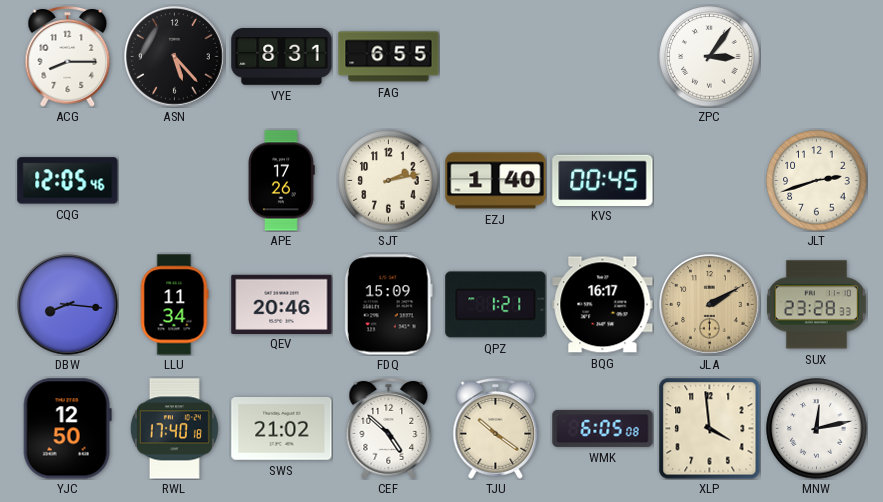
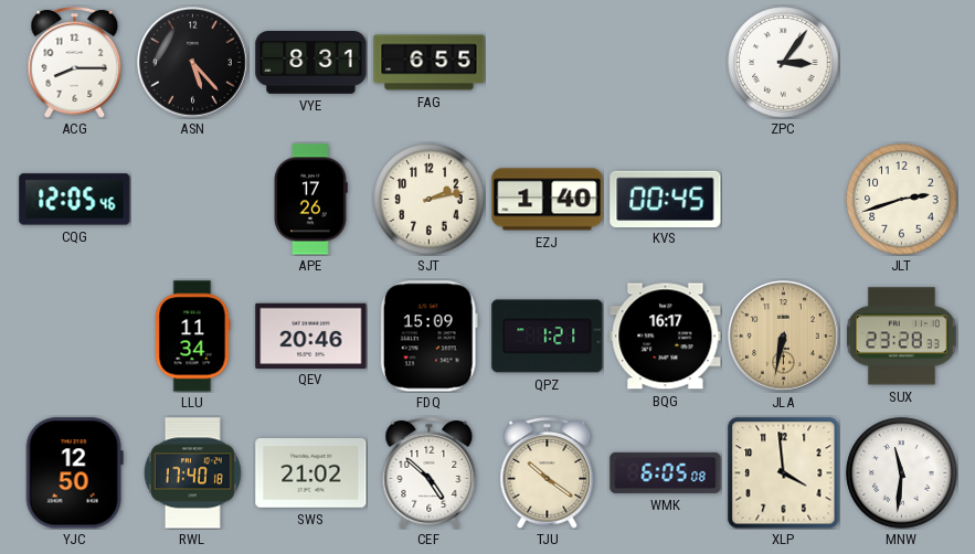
DBW: 8:16 -> none
JLA: 2:10 -> 6:32
MNW: 12:13 -> 11:31
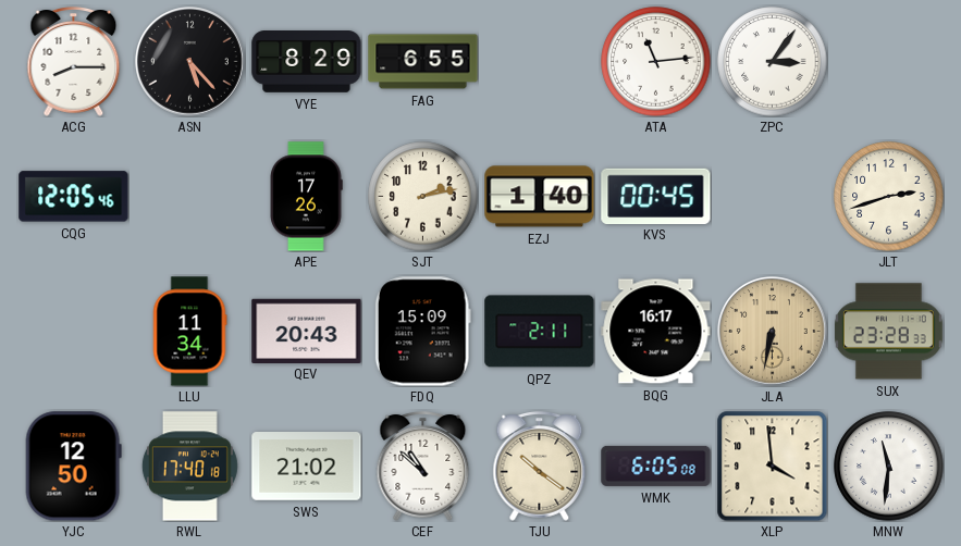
VYE: 8:31 -> 8:29
ATA: none -> 11:14
QEV: 20:46 -> 20:43
QPZ: 1:21 -> 2:11
CEF: 4:52 -> 10:52
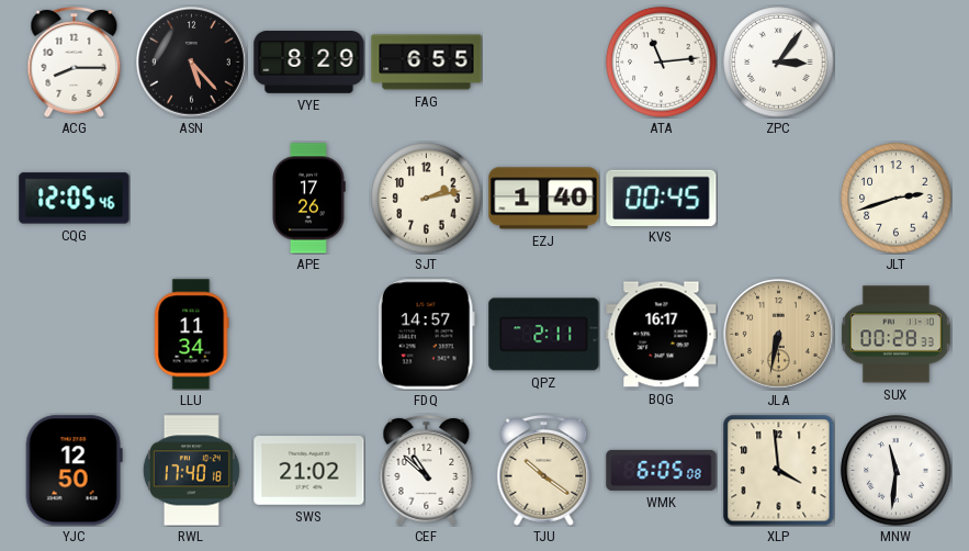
QEV: 20:43 -> none
FDQ: 15:09 -> 14:57
SUX: 23:28 -> 00:28
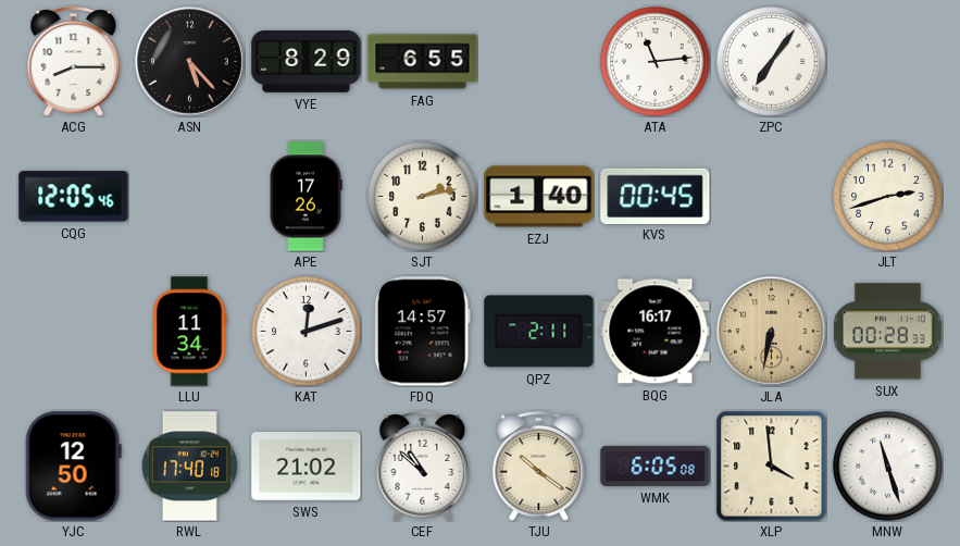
ZPC: 3:06 -> 7:06
KAT: none -> 12:12
MNW: 11:31 -> 11:27
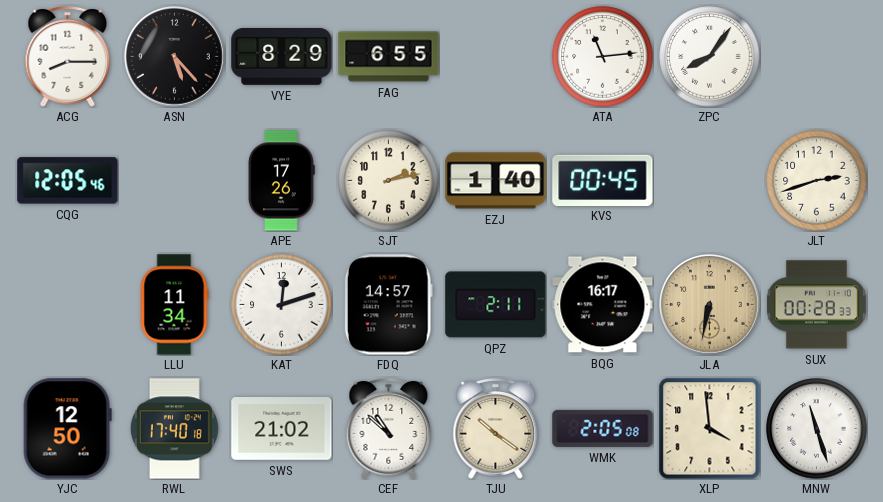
ZPC: 7:06 -> 8:06
WMK: 6:05 -> 2:05
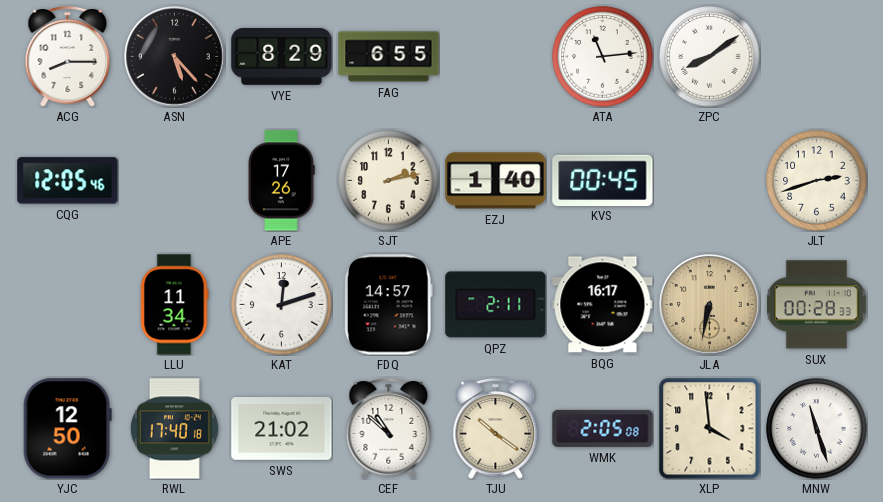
ZPC: 8:06 -> 8:09
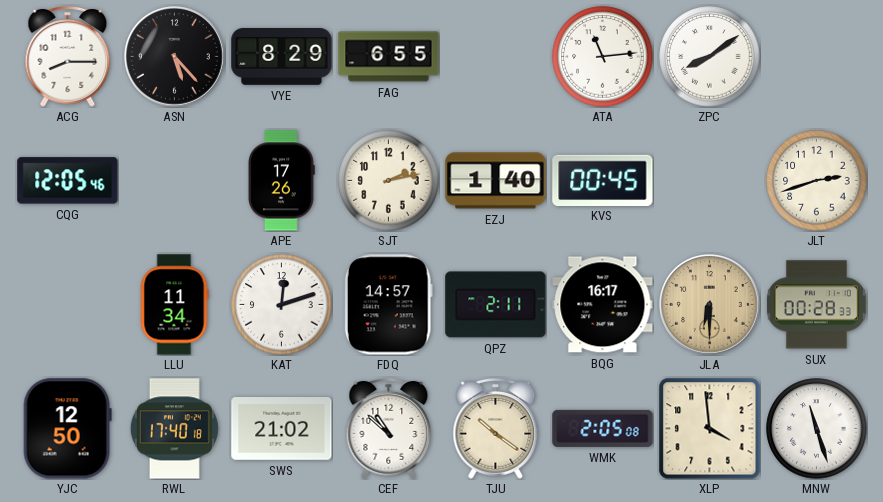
JLA: 6:32 -> 6:30
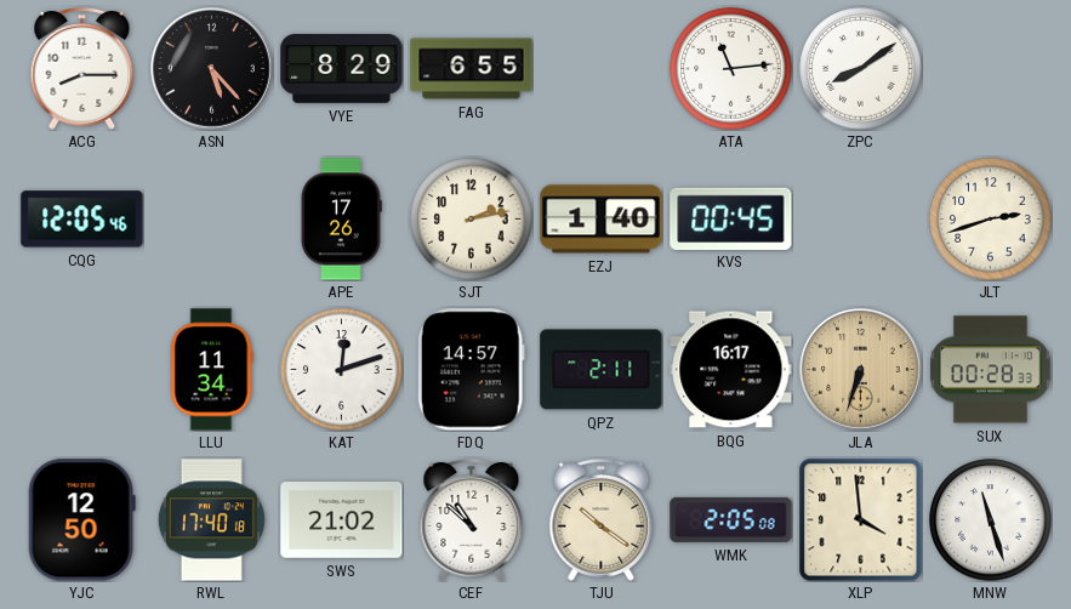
JLA: 6:30 -> 6:33
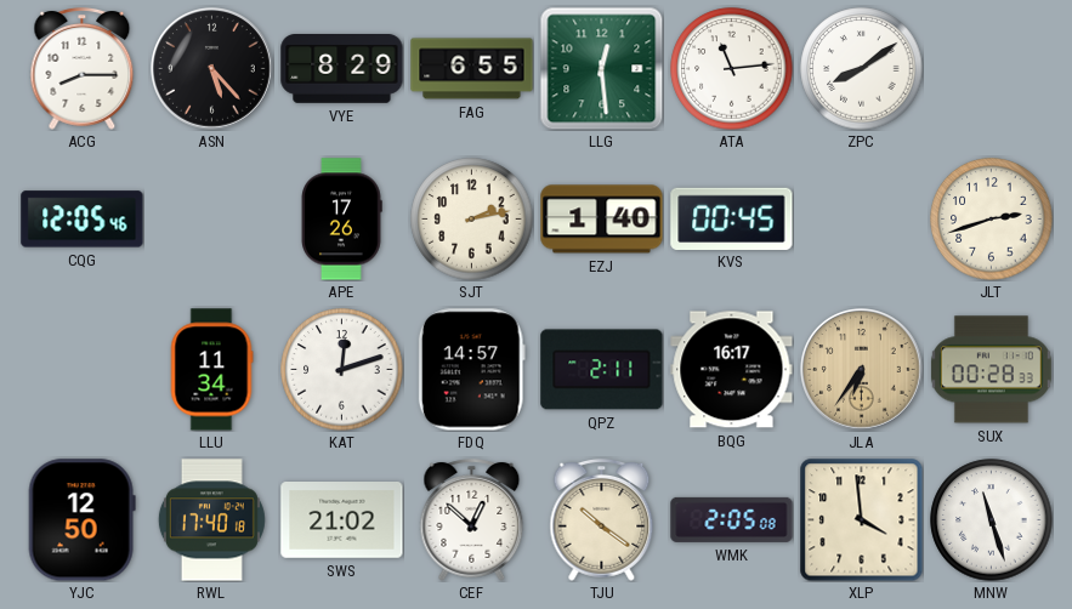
LLG: none -> 12:29
JLA: 6:33 -> 6:36
CEF: 10:52 -> 12:52
